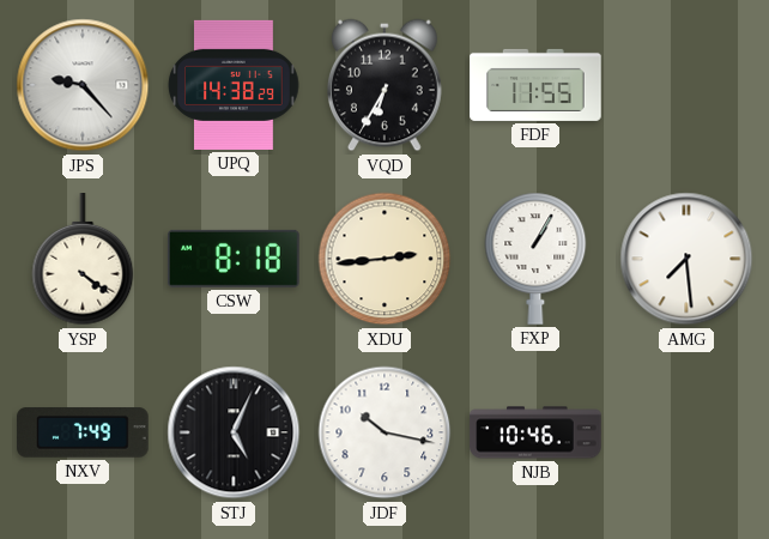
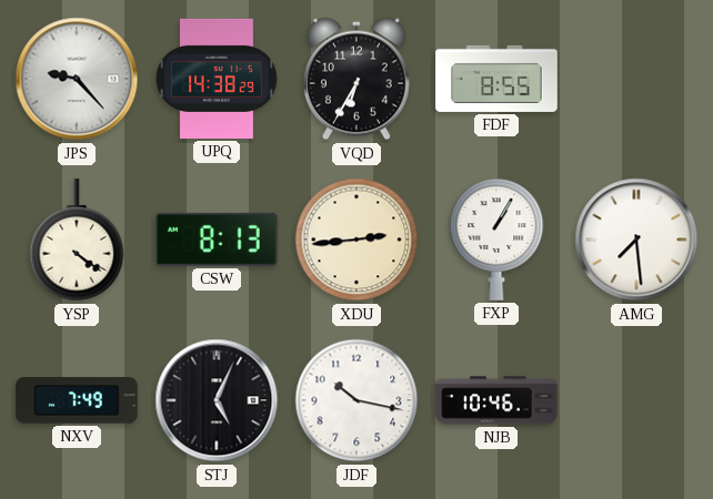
FDF: 11:55 -> 8:55
CSW: 8:18 -> 8:13
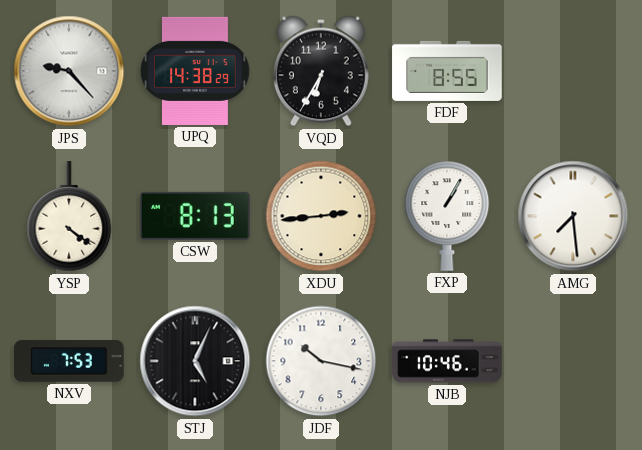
NXV: 7:49 -> 7:53
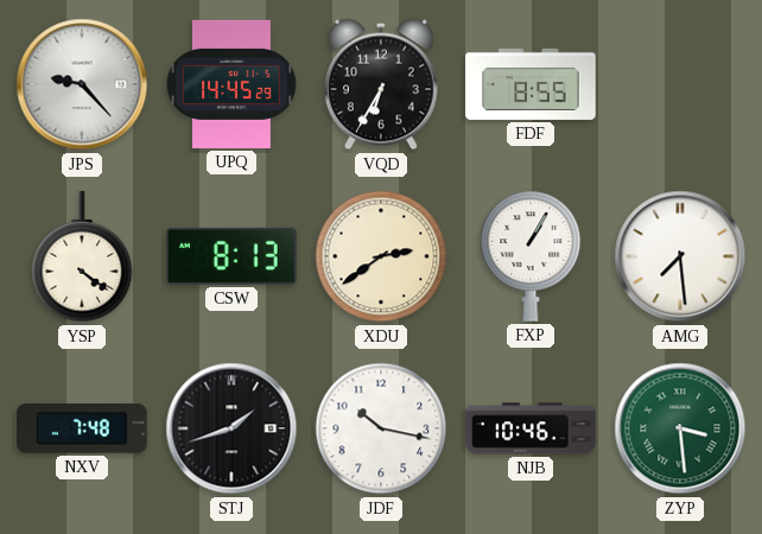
UPQ: 14:38 -> 14:45
XDU: 2:44 -> 2:39
NXV: 7:53 -> 7:48
STJ: 5:04 -> 1:42
ZYP: none -> 3:29
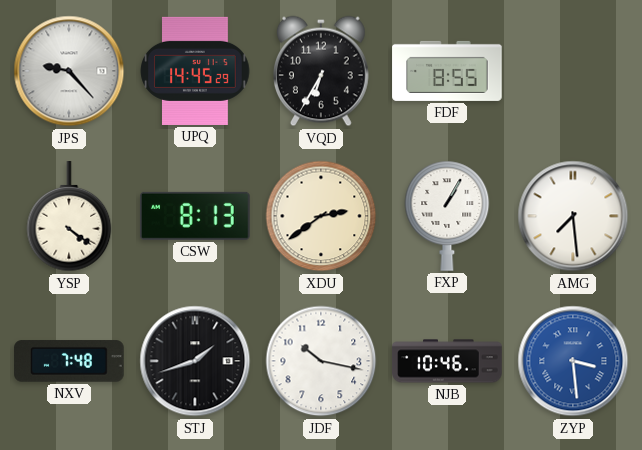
ZYP dial: green -> blue
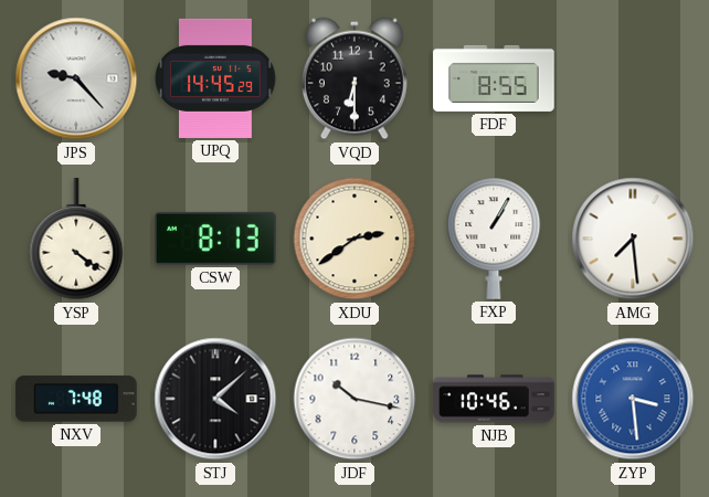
VQD: 6:35 -> 6:30
STJ: 1:42 -> 4:08
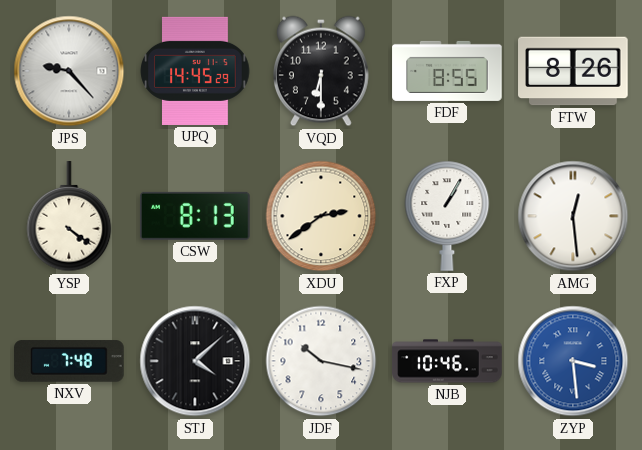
FTW: none -> 8:26
AMG: 7:29 -> 12:29
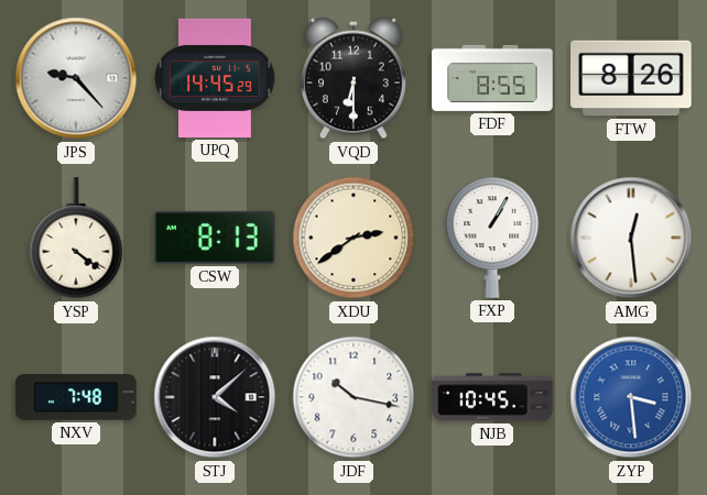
NJB: 10:46 -> 10:45
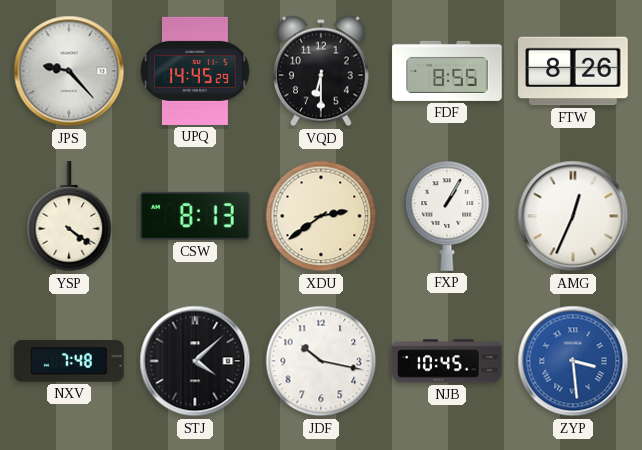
AMG: 12:29 -> 12:34
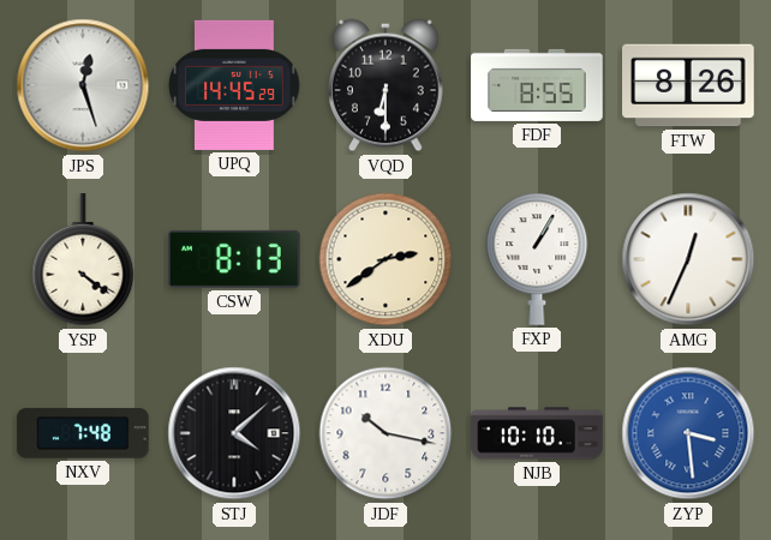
JPS: 9:23 -> 12:27
NJB: 10:45 -> 10:10
